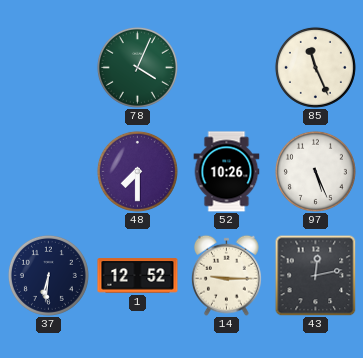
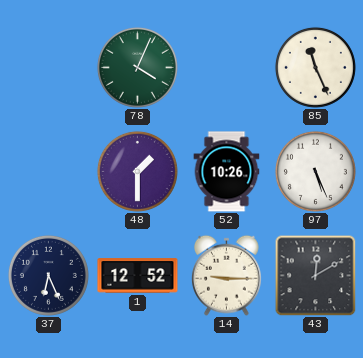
48: 7:30 -> 1:30
37: 6:31 -> 6:26
43: 12:13 -> 12:10
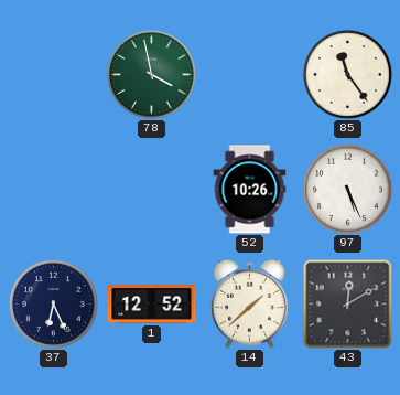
78: 4:04 -> 3:58
85: 11:26 -> 11:24
48: 1:30 -> none
14: 9:15 -> 1:38
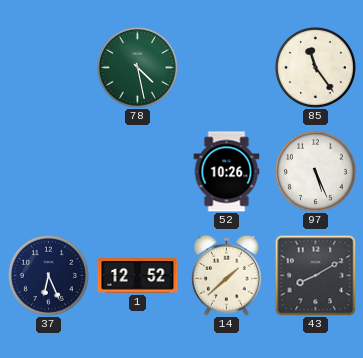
78: 3:58 -> 4:28
43: 12:10 -> 8:10
